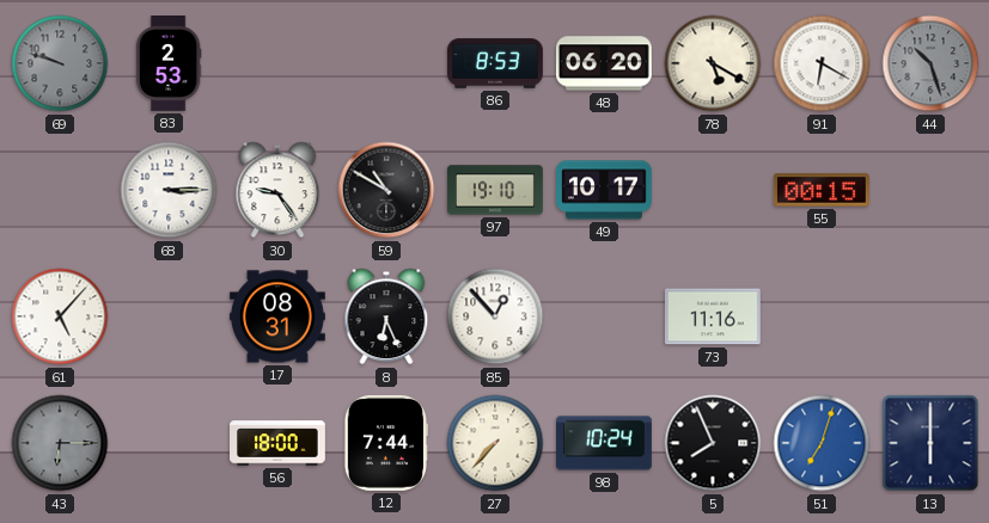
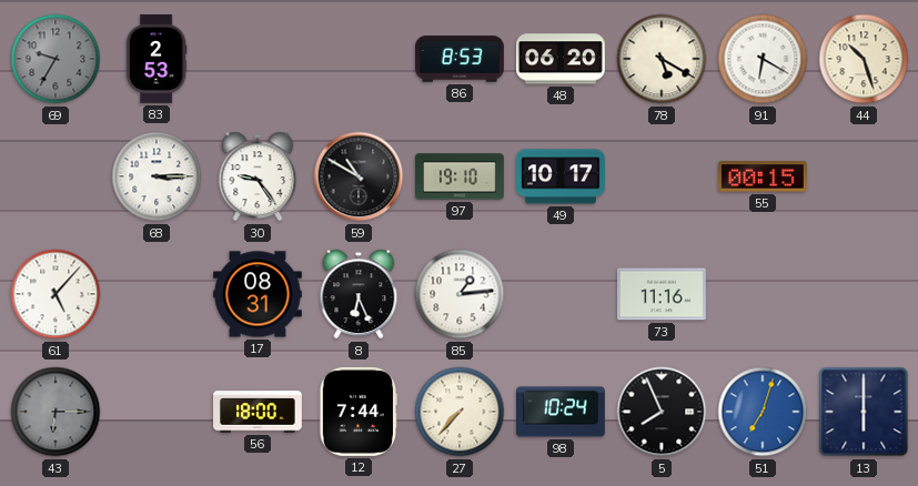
69: 9:48 -> 9:35
44 dial: grey -> cream
85: 12:53 -> 1:14
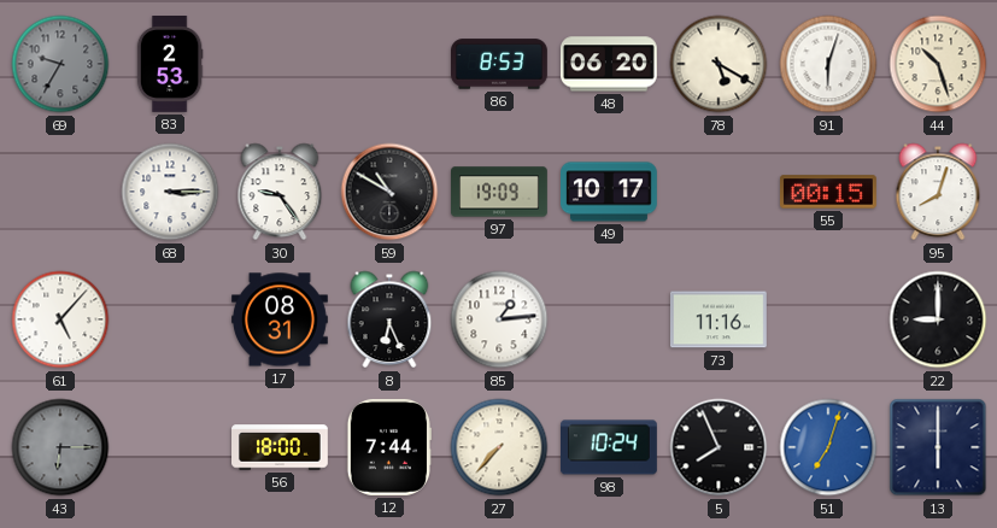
91: 6:20 -> 6:03
97: 19:10 -> 19:09
95: none -> 8:03
22: none -> 9:00
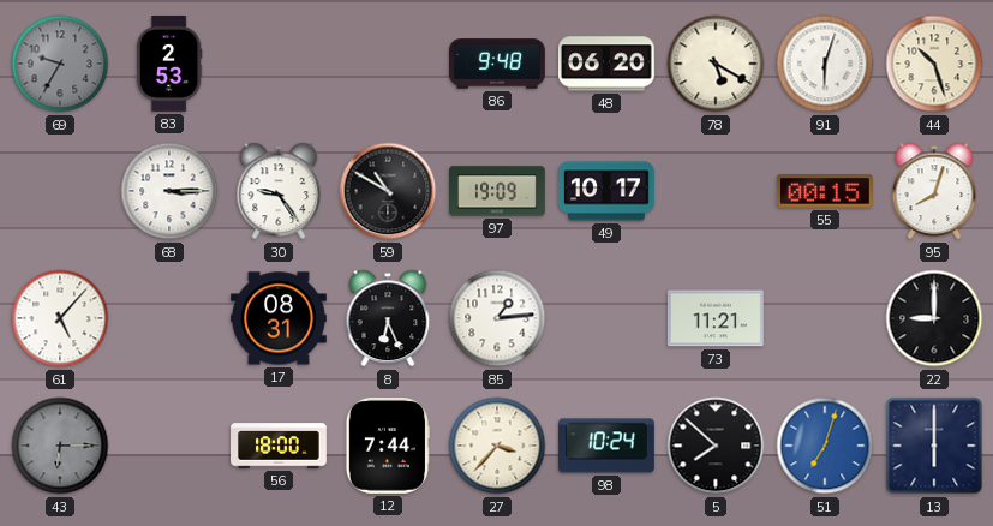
86: 8:53 -> 9:48
73: 11:16 -> 11:21
27: 7:37 -> 3:37
5: 7:56 -> 7:52
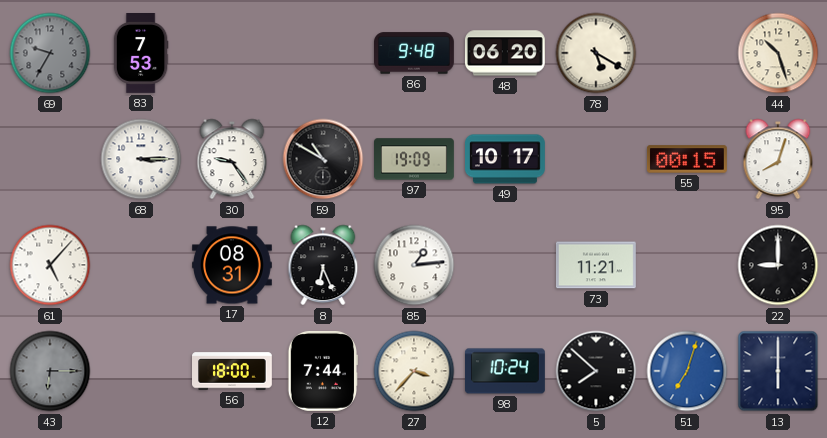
83: 2:53 -> 7:53
91: 6:03 -> none
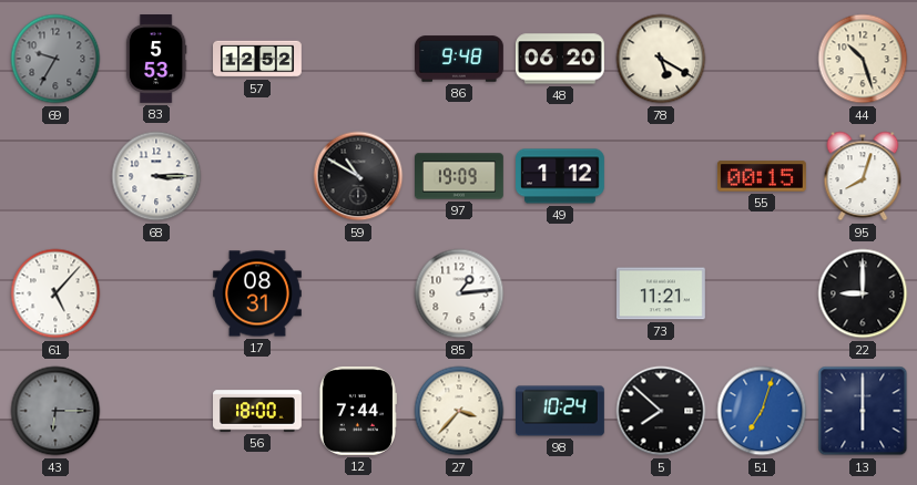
83: 7:53 -> 5:53
57: none -> 12:52
30: 9:24 -> none
49: 10:17 -> 1:12
8: 6:26 -> none
